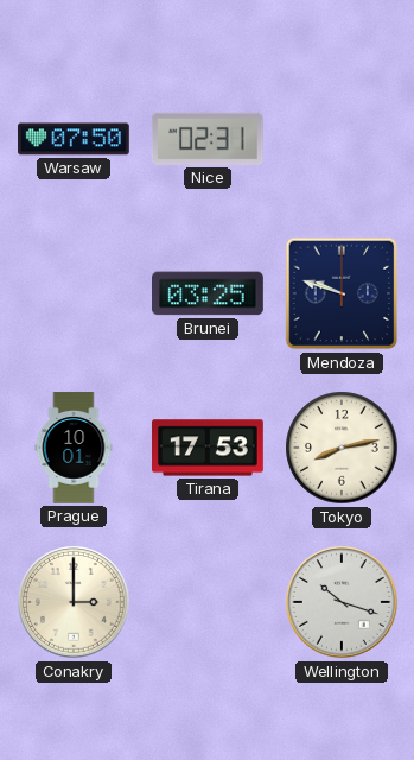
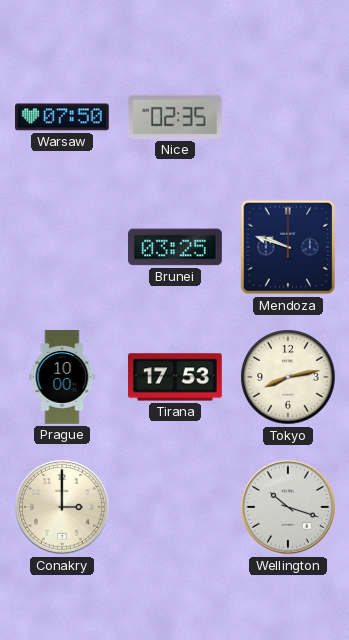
Nice: 02:31 -> 02:35
Prague: 10:01 -> 10:00
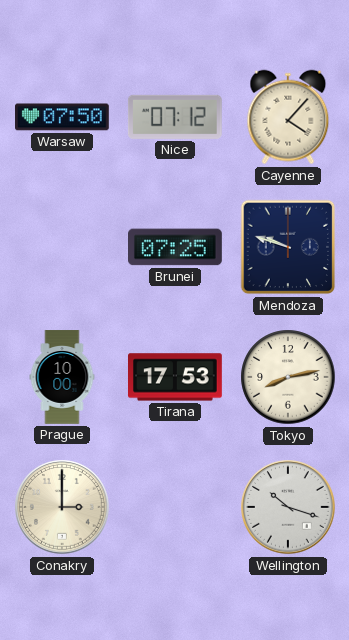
Nice: 02:35 -> 07:12
Cayenne: none -> 4:07
Brunei: 03:25 -> 07:25
